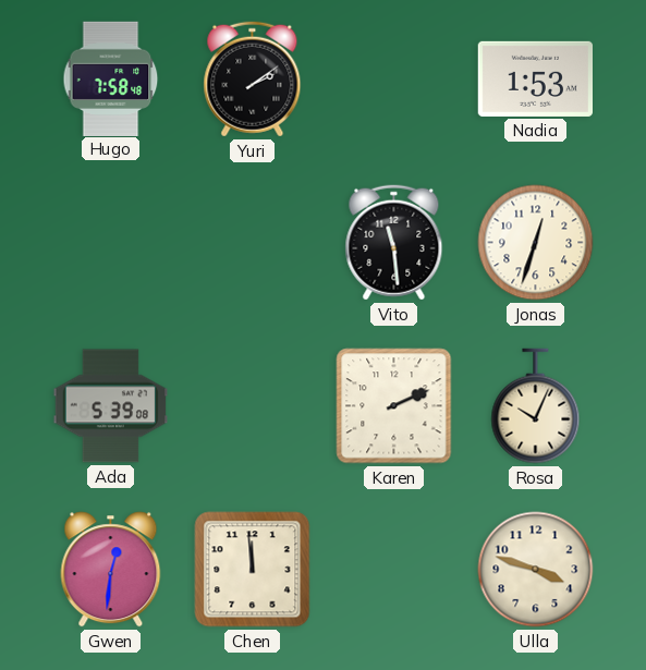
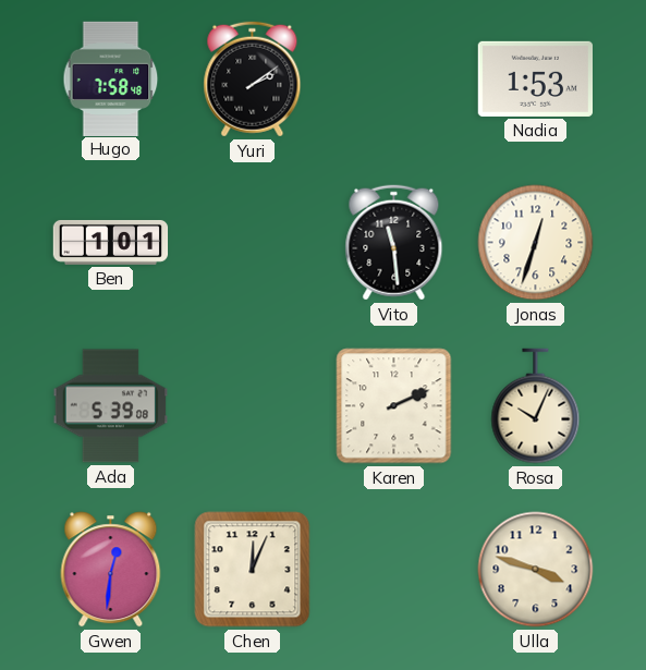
Ben: none -> 1:01
Chen: 11:59 -> 12:04
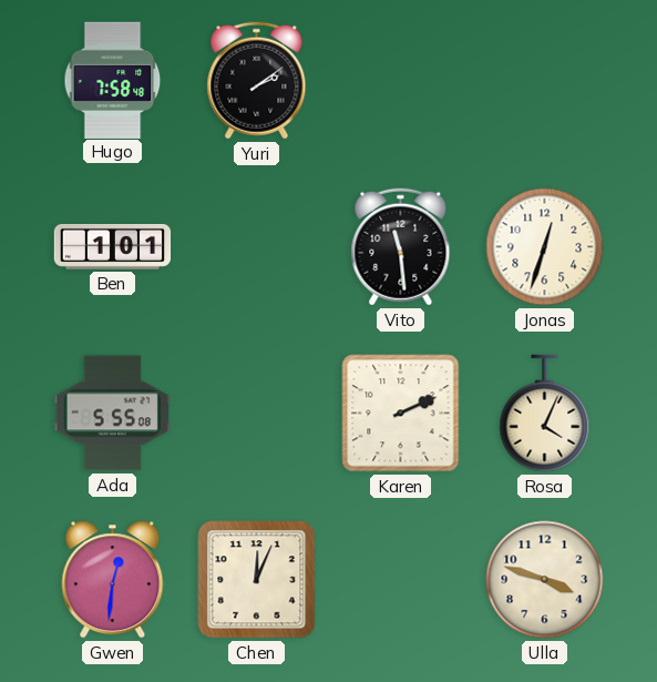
Nadia: 1:53 -> none
Ada: 5:39 -> 5:55
Rosa: 10:04 -> 4:04
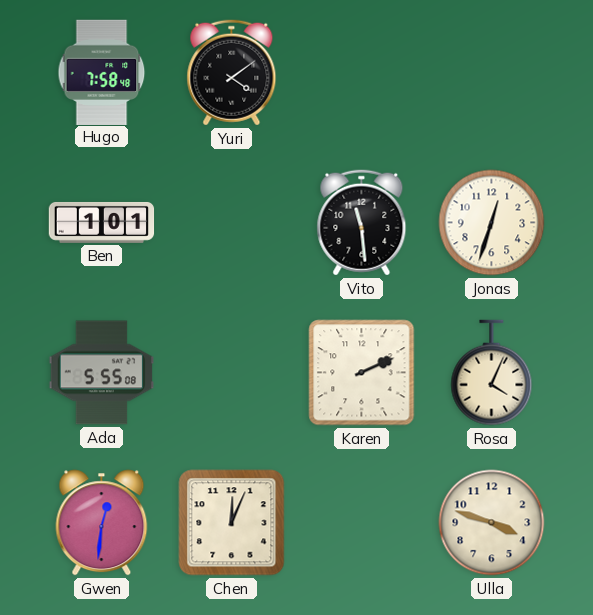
Yuri: 2:09 -> 4:09
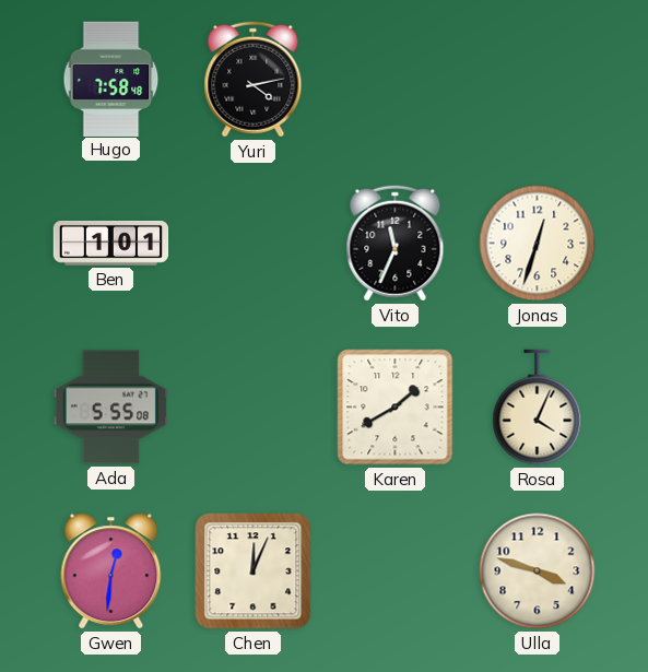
Yuri: 4:09 -> 4:13
Vito: 11:29 -> 11:34
Karen: 2:11 -> 1:40
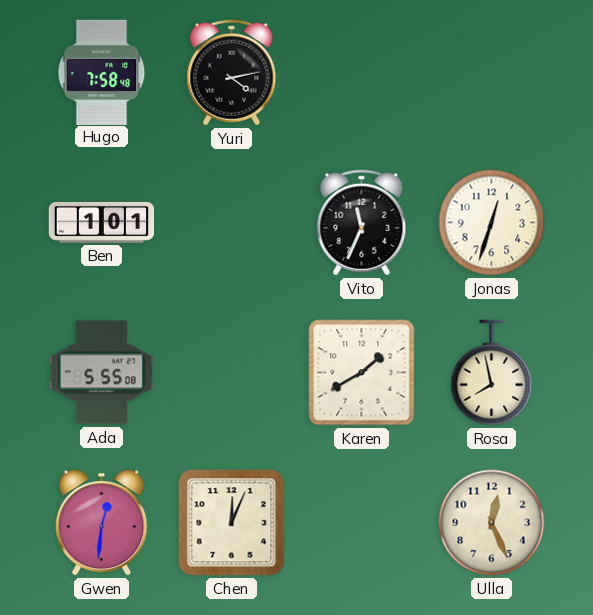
Rosa: 4:04 -> 7:58
Ulla: 3:48 -> 12:26
